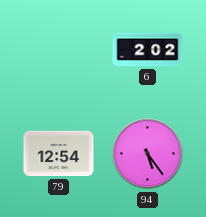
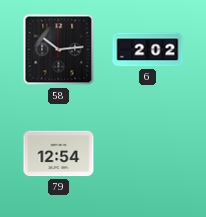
58: none -> 10:14
94: 5:24 -> none
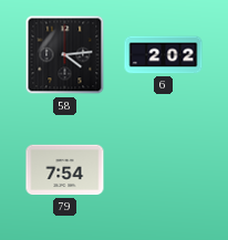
58: 10:14 -> 4:14
79: 12:54 -> 7:54
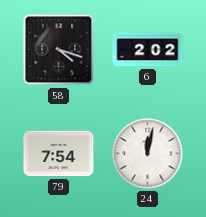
58: 4:14 -> 4:18
24: none -> 12:02
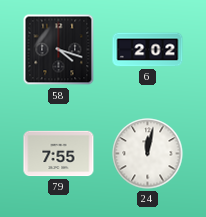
79: 7:54 -> 7:55
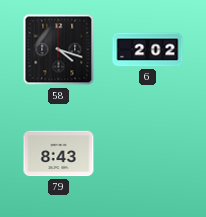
79: 7:55 -> 8:43
24: 12:02 -> none
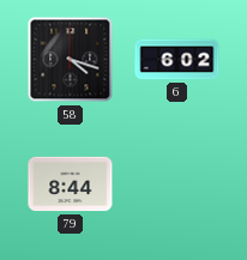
6: 2:02 -> 6:02
79: 8:43 -> 8:44
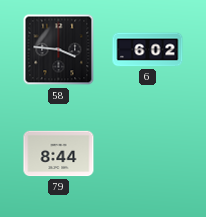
58: 4:18 -> 3:46
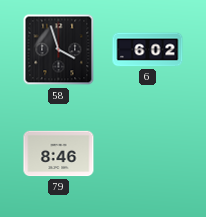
58: 3:46 -> 3:57
79: 8:44 -> 8:46
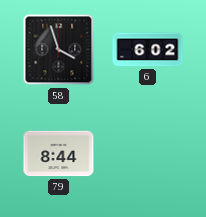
79: 8:46 -> 8:44
